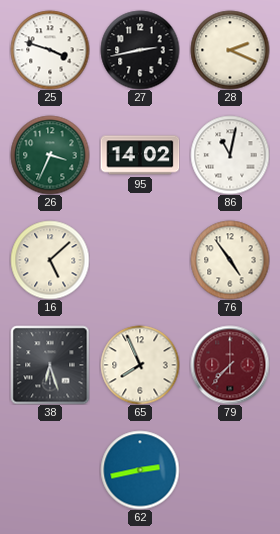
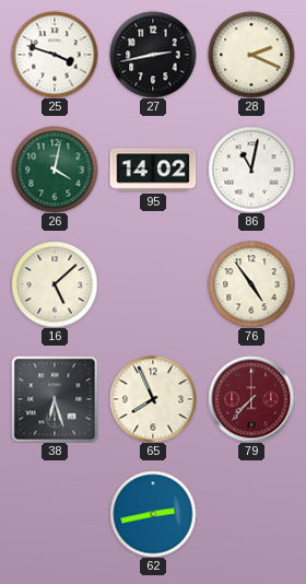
26: 3:34 -> 4:02
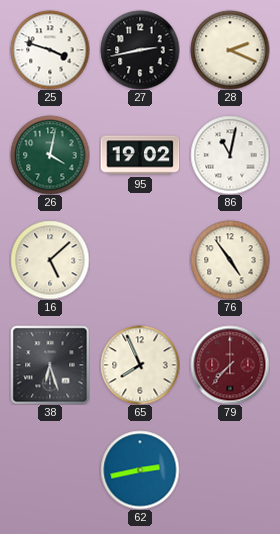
95: 14:02 -> 19:02
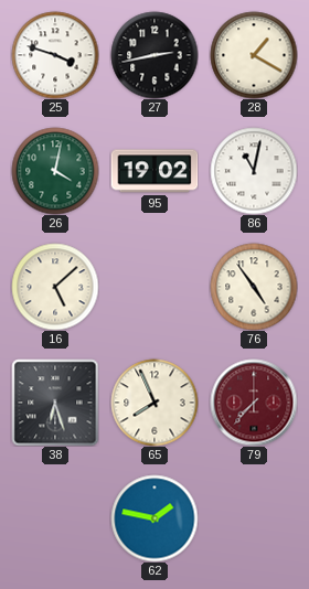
28: 2:19 -> 1:20
62: 2:43 -> 1:47
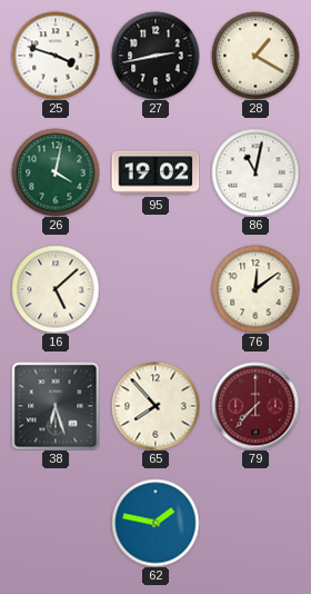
76: 4:54 -> 12:09
65: 7:56 -> 7:53
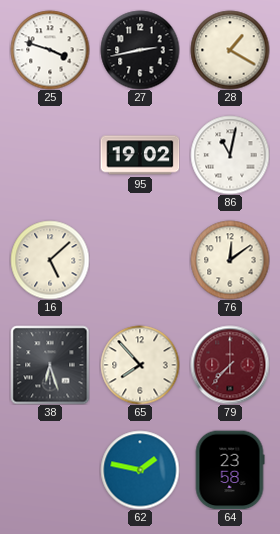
26: 4:02 -> none
64: none -> 23:58
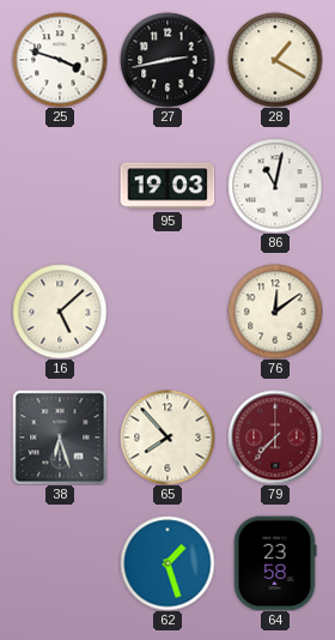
95: 19:02 -> 19:03
62: 1:47 -> 1:27
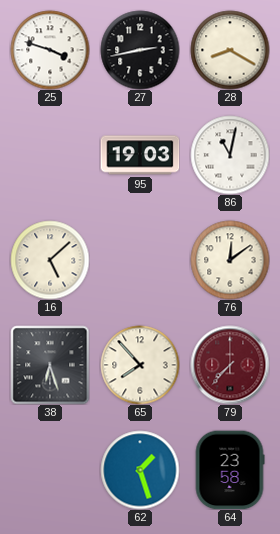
28: 1:20 -> 8:20
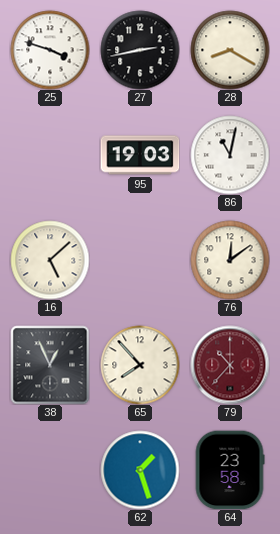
38: 6:27 -> 12:56
79: 7:37 -> 10:37
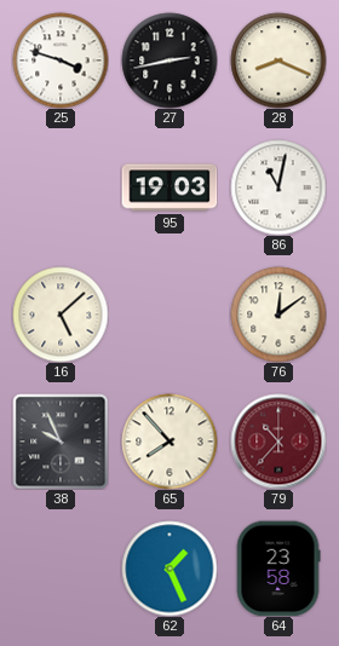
28: 8:20 -> 8:19
38: 12:56 -> 9:56
62: 1:27 -> 1:26
